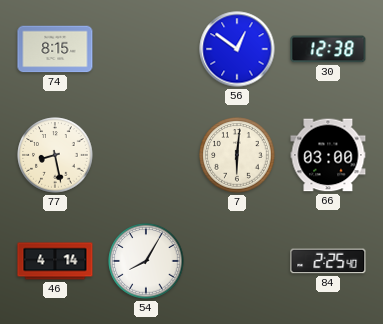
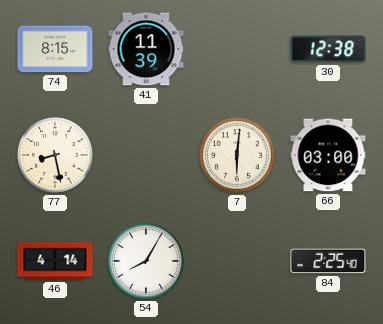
41: none -> 11:39
56: 12:51 -> none
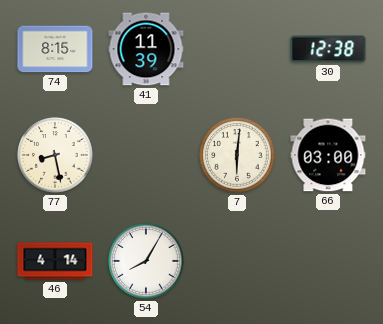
84: 2:25 -> none
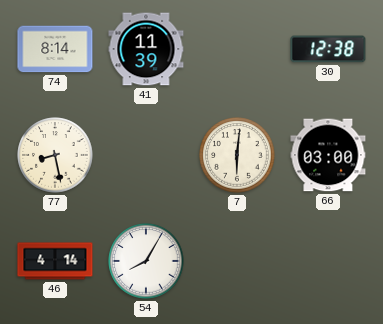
74: 8:15 -> 8:14
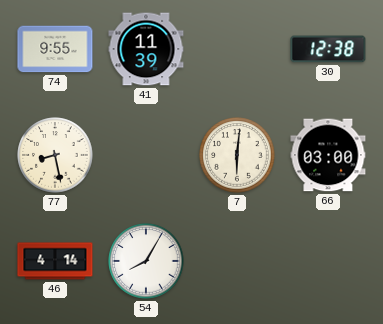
74: 8:14 -> 9:55
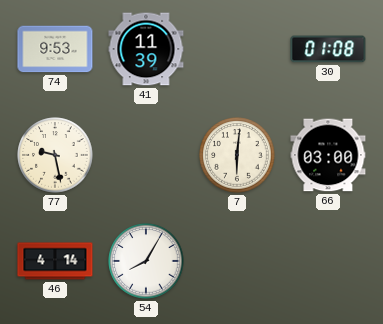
74: 9:55 -> 9:53
30: 12:38 -> 01:08
77: 8:28 -> 9:28
